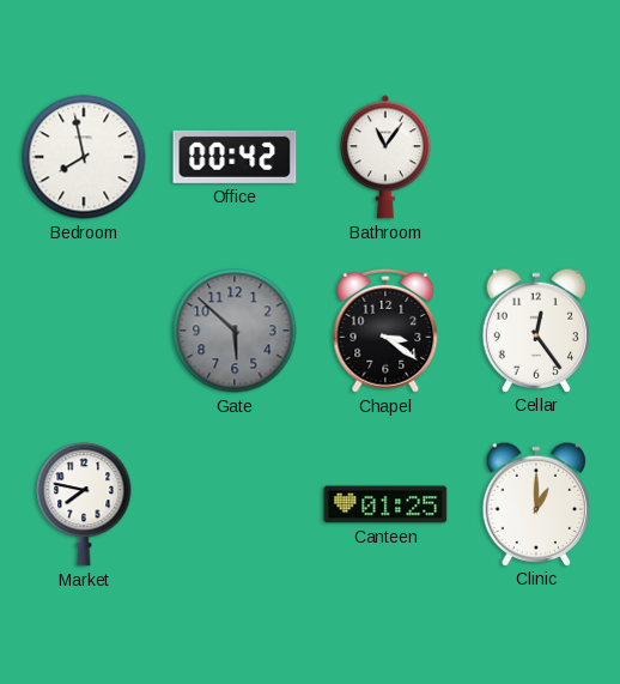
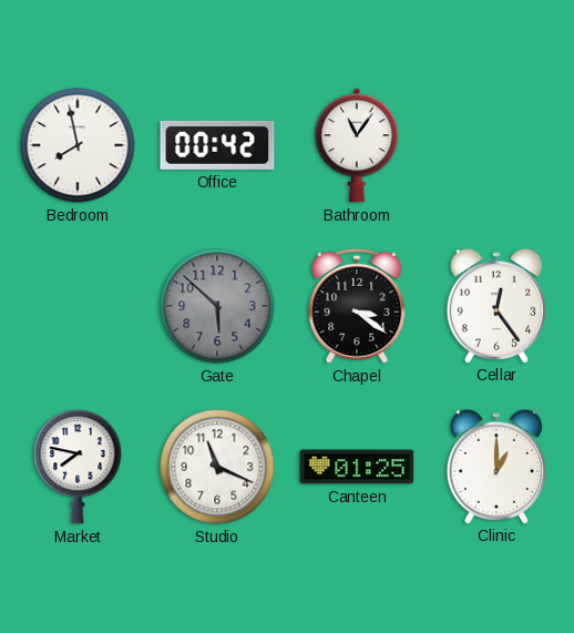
Studio: none -> 11:19
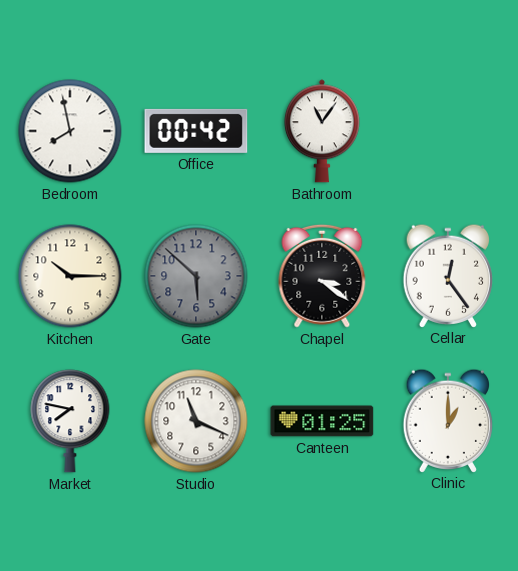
Kitchen: none -> 10:15
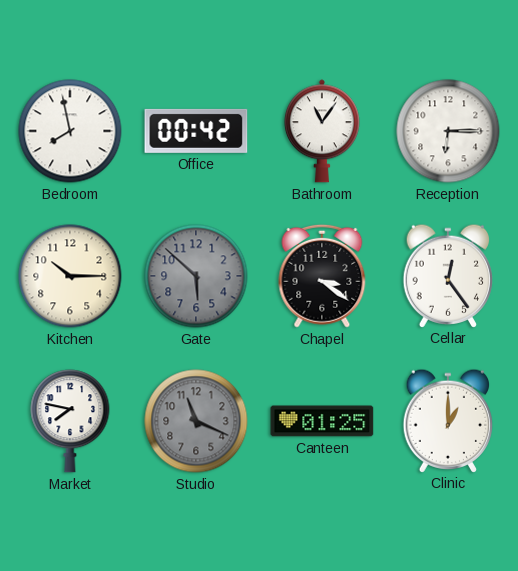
Reception: none -> 6:15
Studio dial: white -> grey
